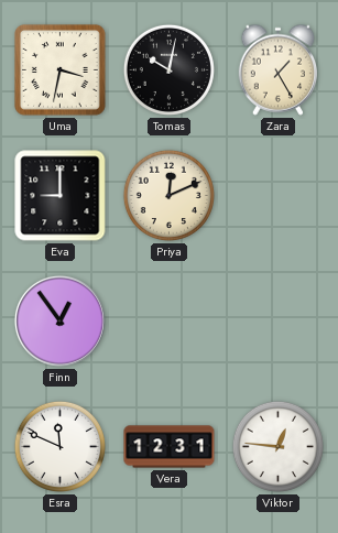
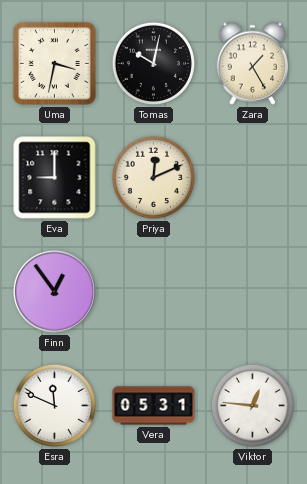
Vera: 12:31 -> 05:31
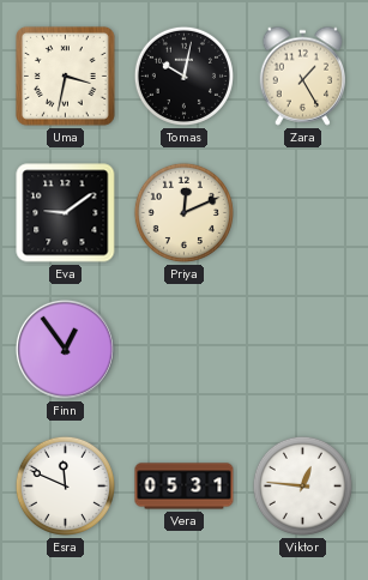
Eva: 9:00 -> 9:09
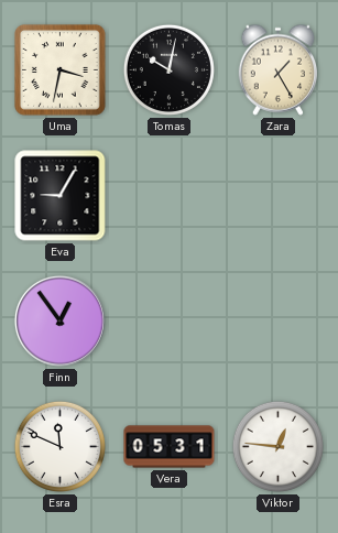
Eva: 9:09 -> 9:05
Priya: 12:11 -> none
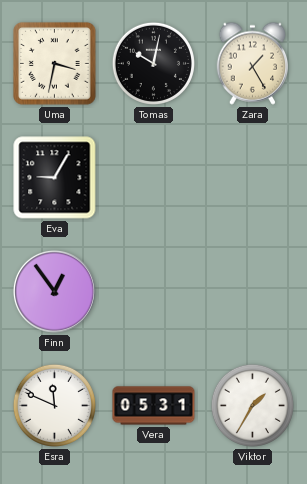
Viktor: 12:46 -> 1:35
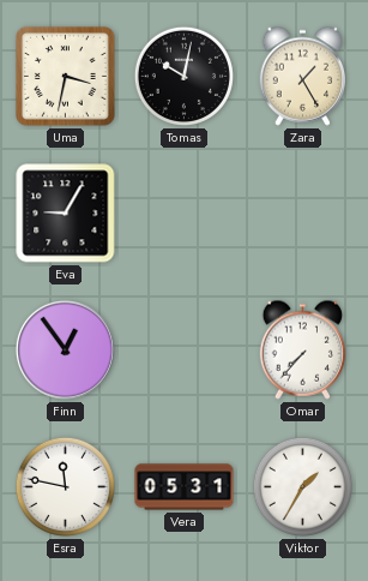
Omar: none -> 7:37
Esra: 11:49 -> 11:47
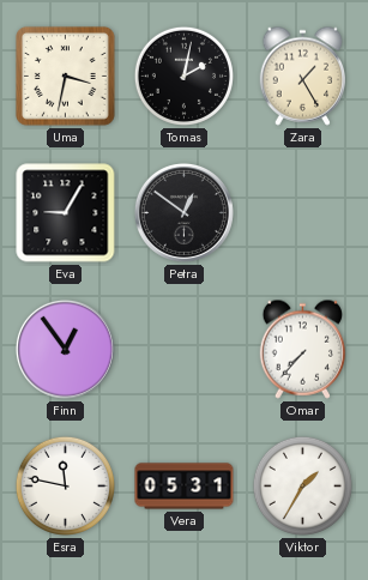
Tomas: 10:02 -> 2:02
Petra: none -> 12:51
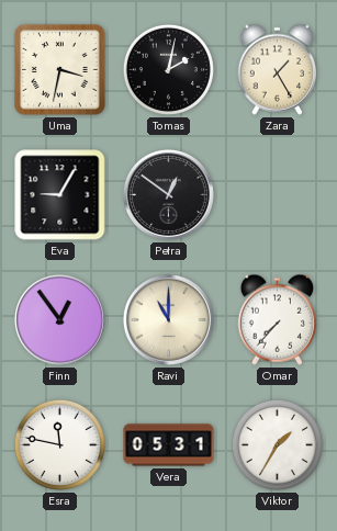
Ravi: none -> 11:00
